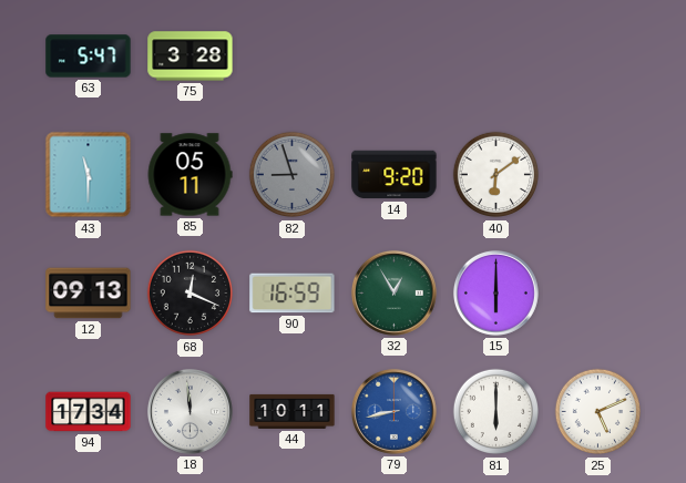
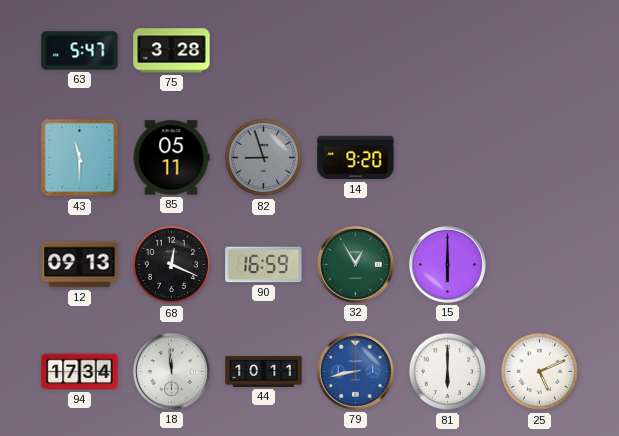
40: 6:09 -> none
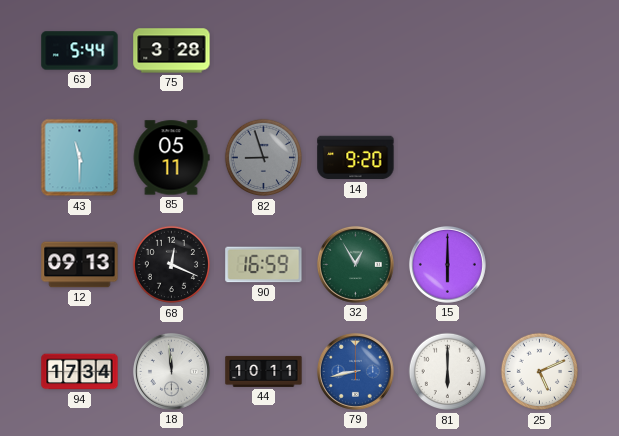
63: 5:47 -> 5:44
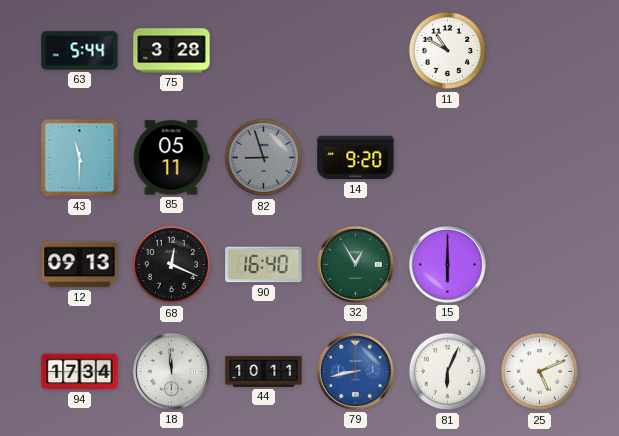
11: none -> 10:50
90: 16:59 -> 16:40
81: 6:00 -> 6:04
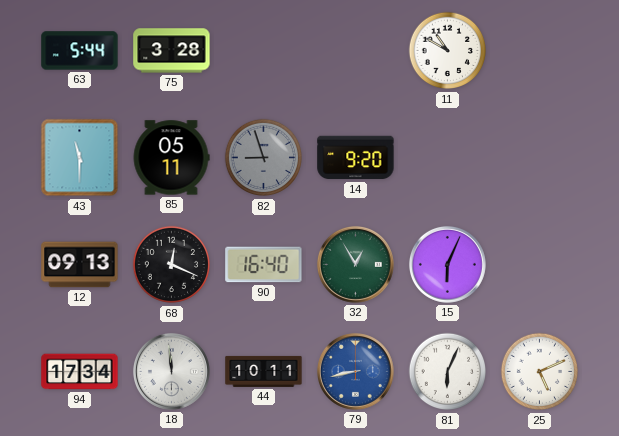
15: 6:00 -> 6:04
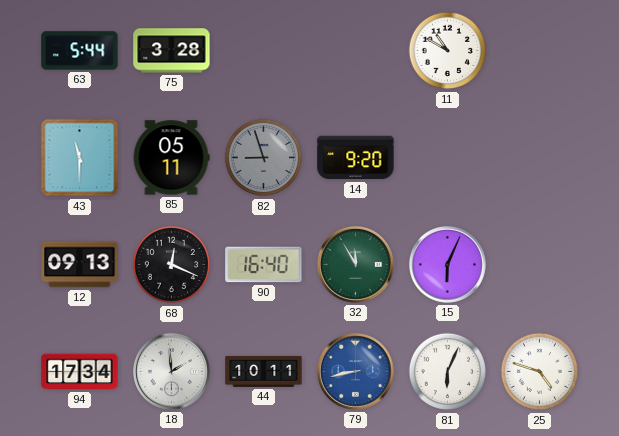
32: 12:55 -> 11:55
18: 11:59 -> 1:59
25: 5:11 -> 4:48
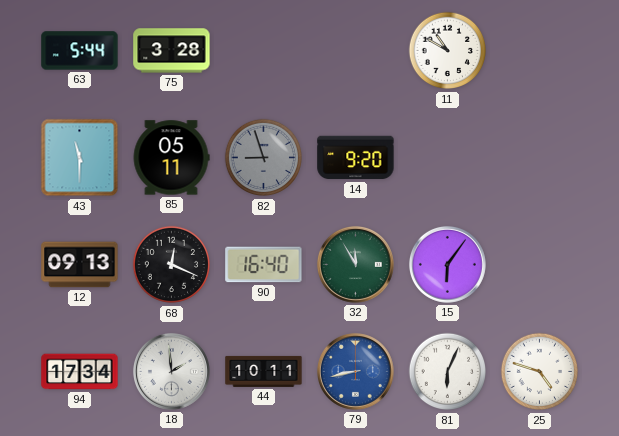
15: 6:04 -> 6:06
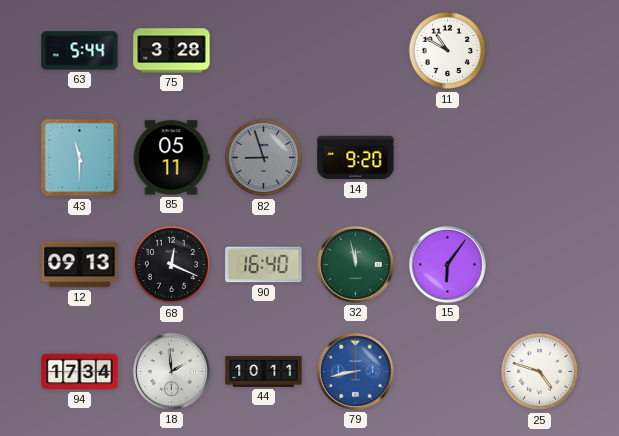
32: 11:55 -> 11:58
81: 6:04 -> none
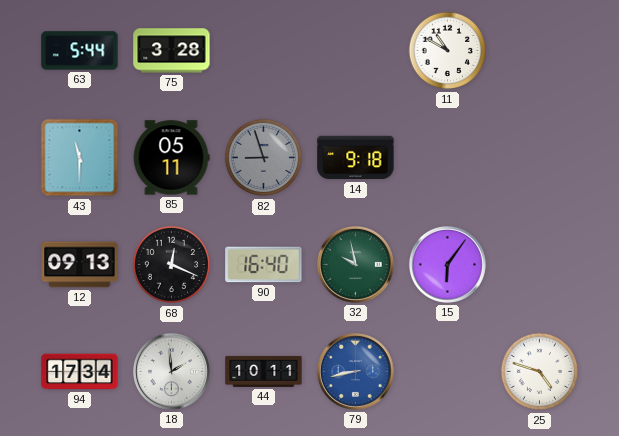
14: 9:20 -> 9:18
32: 11:58 -> 9:58
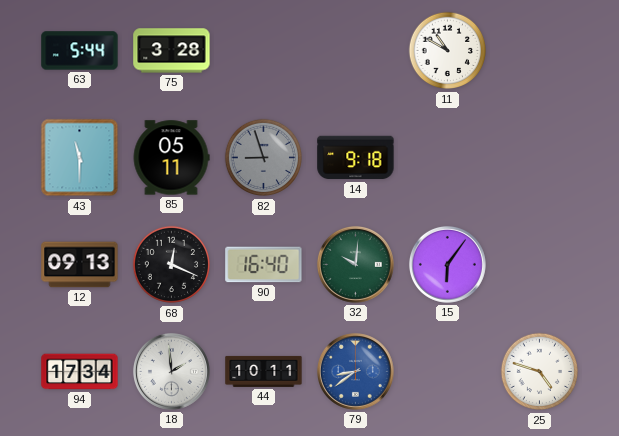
32: 9:58 -> 10:01
79: 8:43 -> 8:39
